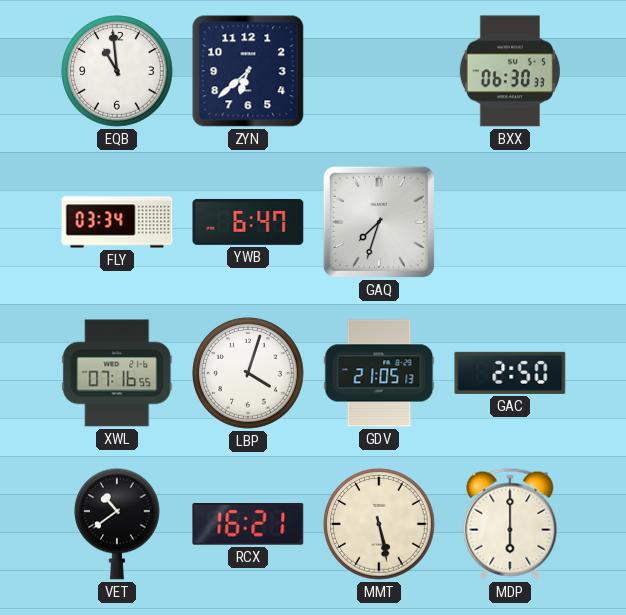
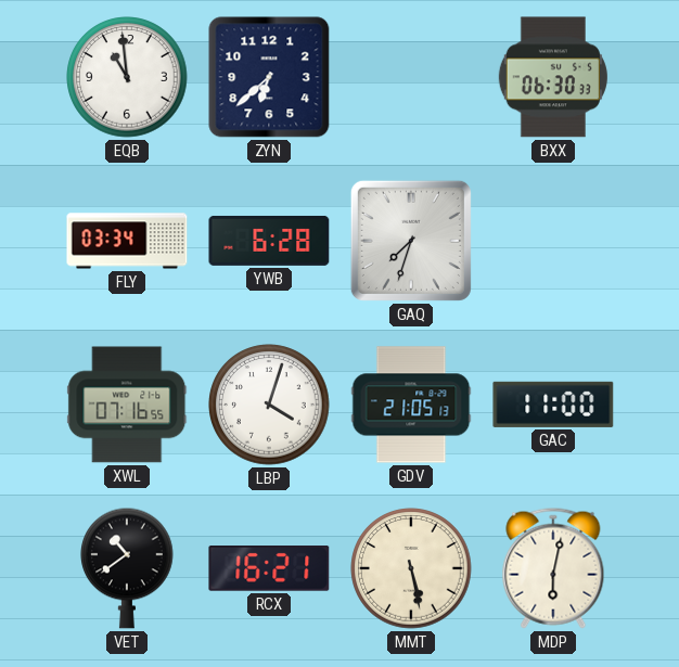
YWB: 6:47 -> 6:28
GAC: 2:50 -> 11:00
MDP: 6:00 -> 6:02
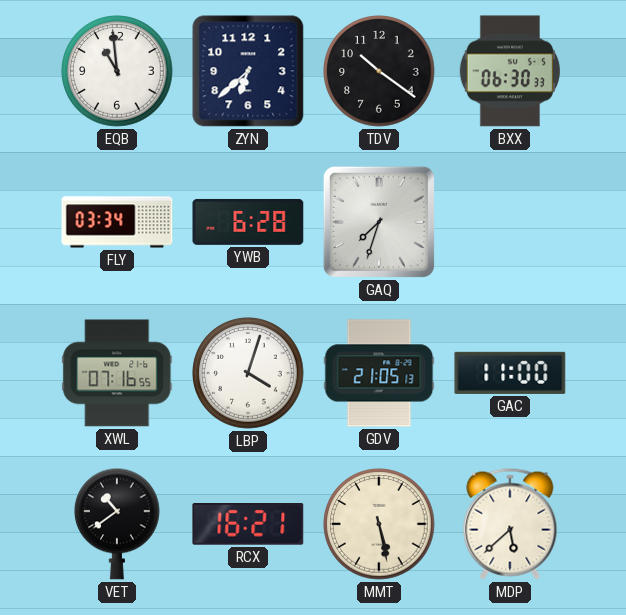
TDV: none -> 10:21
MDP: 6:02 -> 5:38
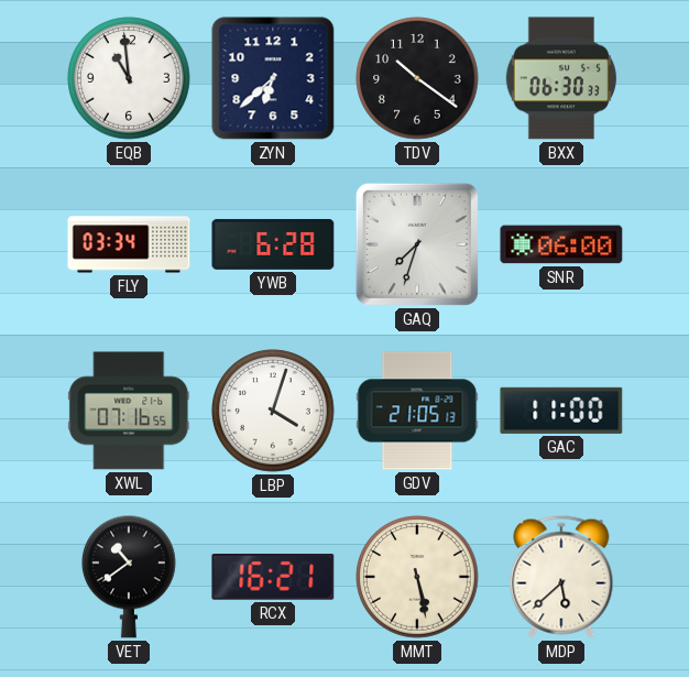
SNR: none -> 06:00
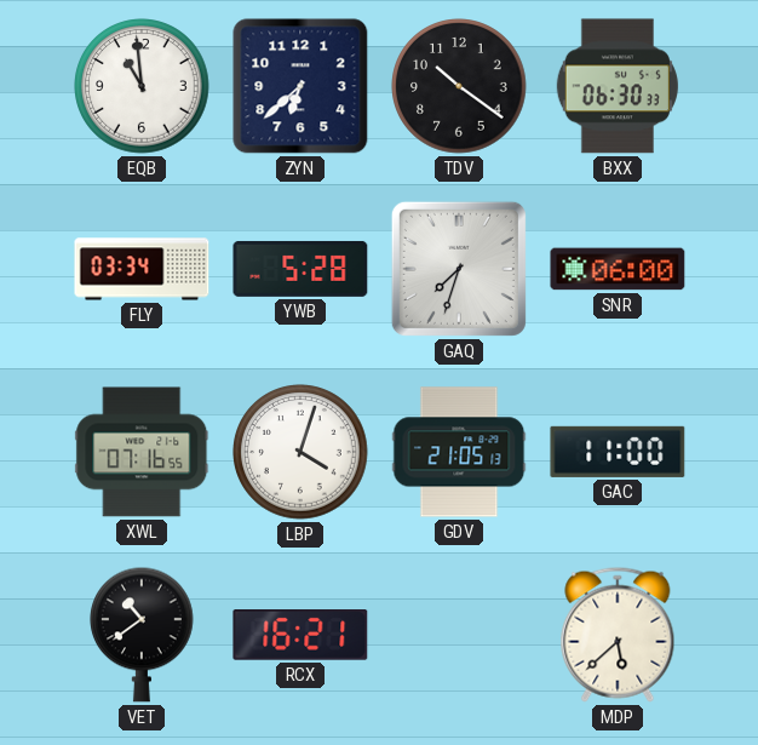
YWB: 6:28 -> 5:28
MMT: 5:28 -> none
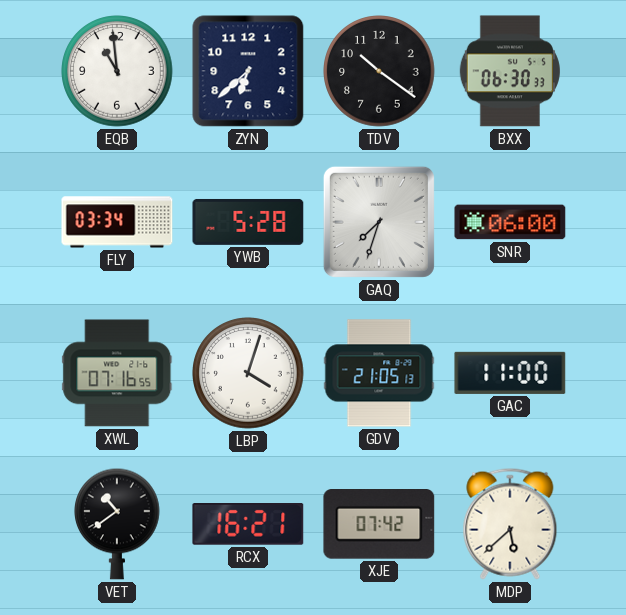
XJE: none -> 07:42
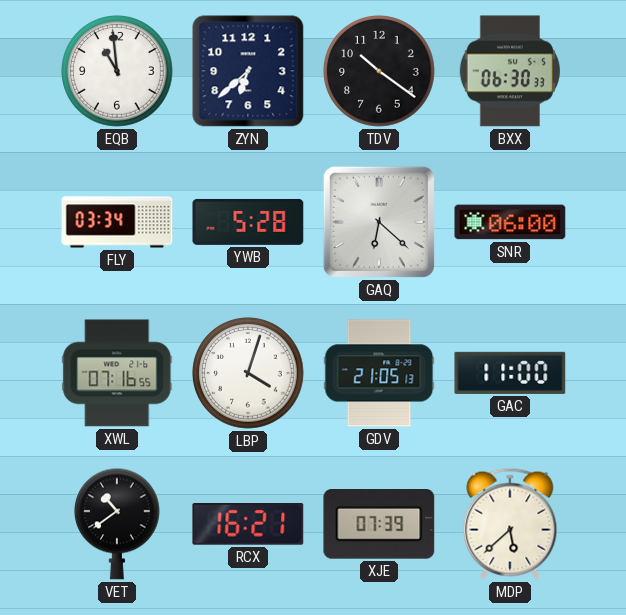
GAQ: 7:33 -> 6:22
XJE: 07:42 -> 07:39
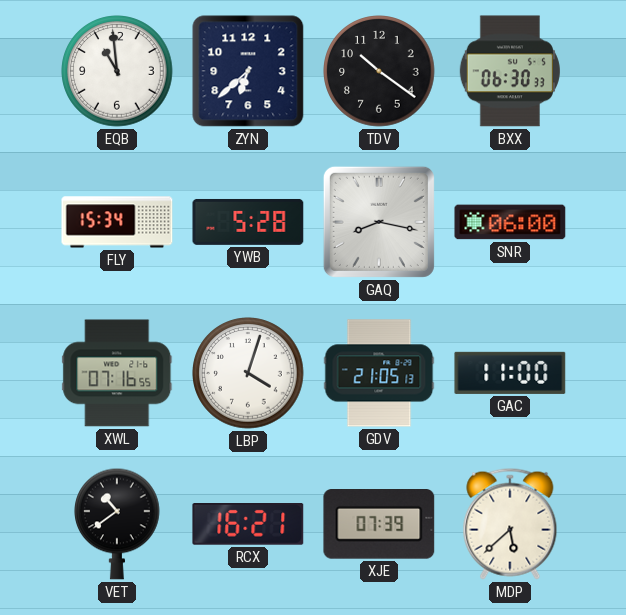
FLY: 03:34 -> 15:34
GAQ: 6:22 -> 8:17
